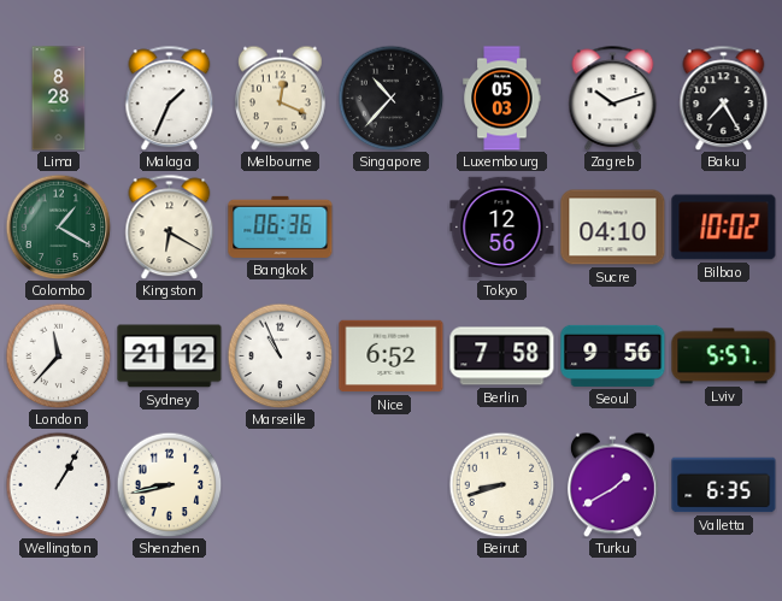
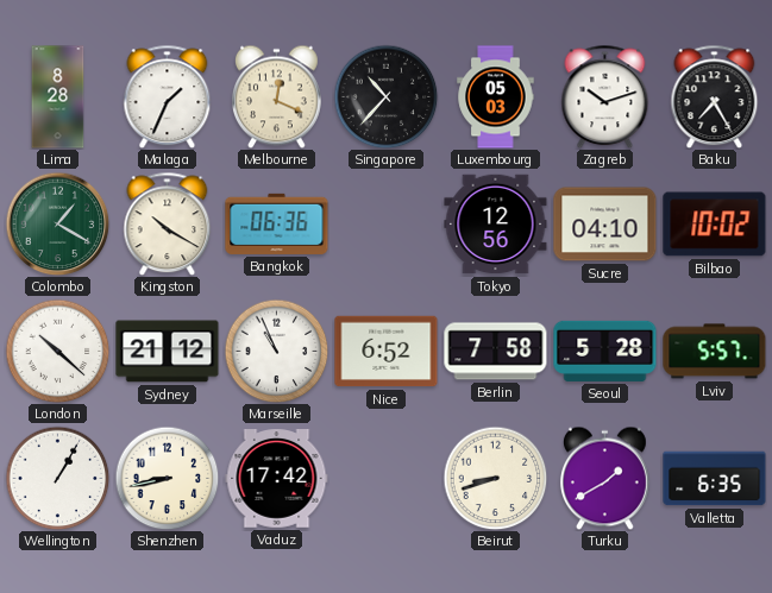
Kingston: 6:20 -> 10:20
London: 11:37 -> 10:22
Seoul: 9:56 -> 5:28
Vaduz: none -> 17:42
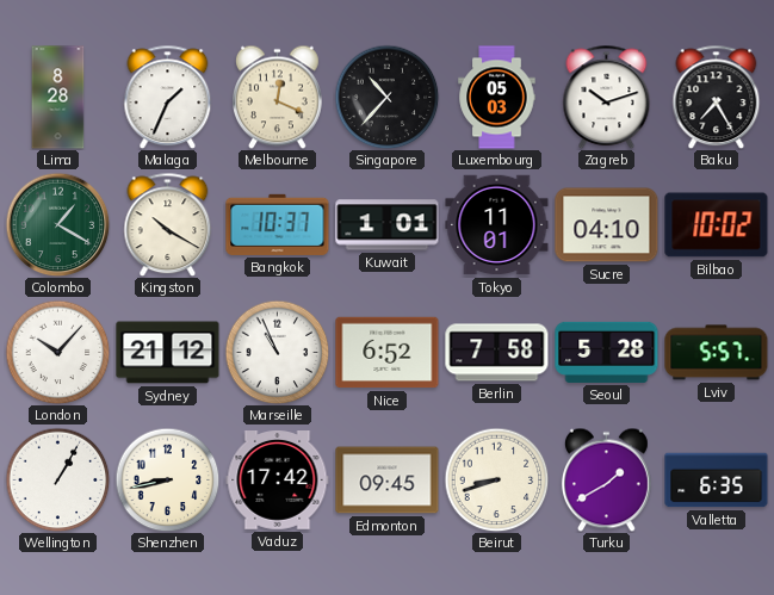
Bangkok: 06:36 -> 10:37
Kuwait: none -> 1:01
Tokyo: 12:56 -> 11:01
London: 10:22 -> 10:07
Edmonton: none -> 09:45
